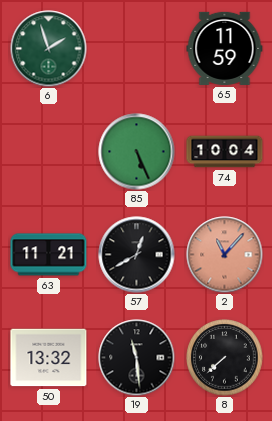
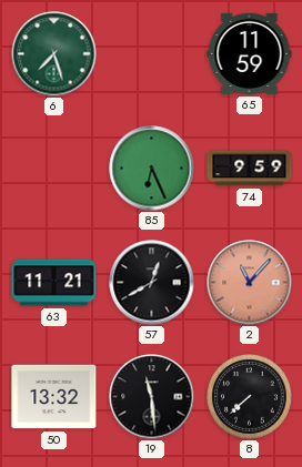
6: 1:57 -> 7:27
85: 5:26 -> 6:26
74: 10:04 -> 9:59
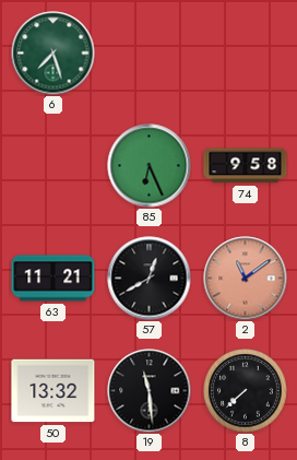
65: 11:59 -> none
74: 9:59 -> 9:58
2: 11:07 -> 11:09
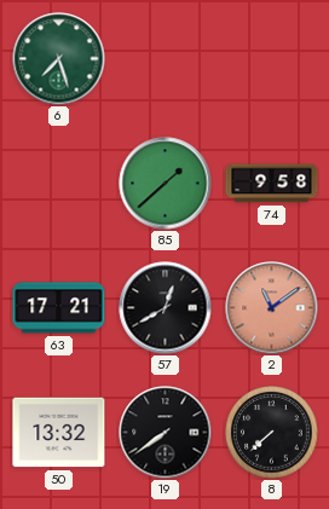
85: 6:26 -> 1:38
63: 11:21 -> 17:21
19: 11:29 -> 7:39
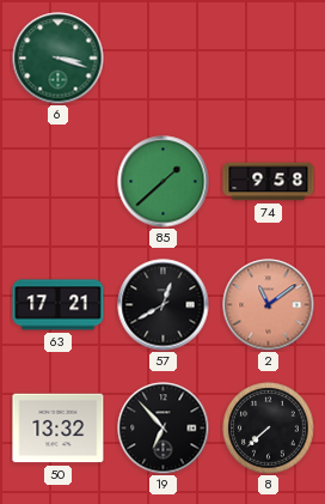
6: 7:27 -> 3:18
19: 7:39 -> 6:53
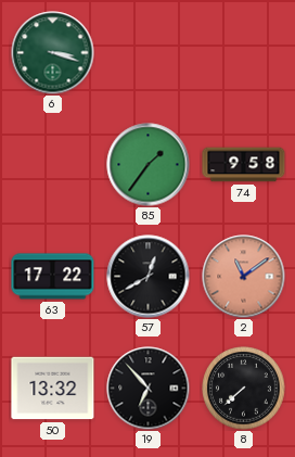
85: 1:38 -> 1:36
63: 17:21 -> 17:22
